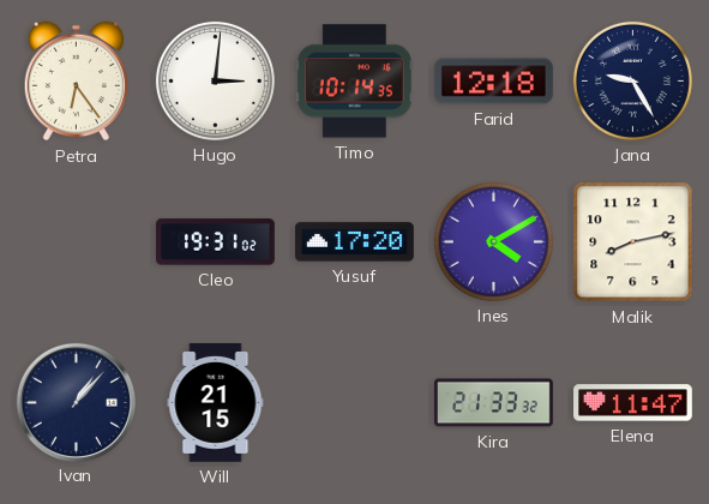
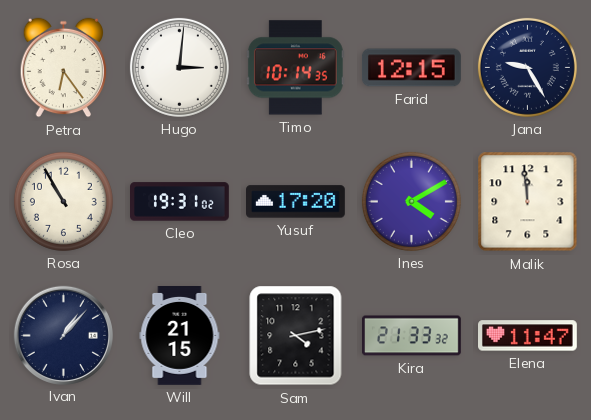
Farid: 12:18 -> 12:15
Rosa: none -> 10:55
Malik: 8:13 -> 11:59
Sam: none -> 4:13
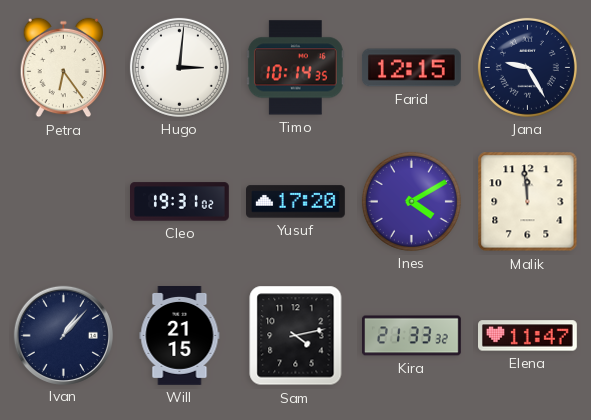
Rosa: 10:55 -> none
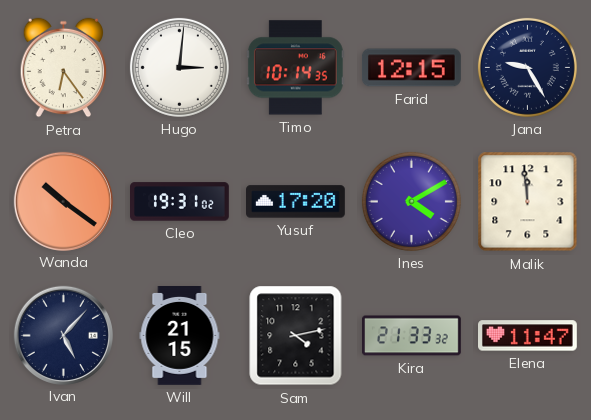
Wanda: none -> 10:21
Ivan: 1:07 -> 5:07
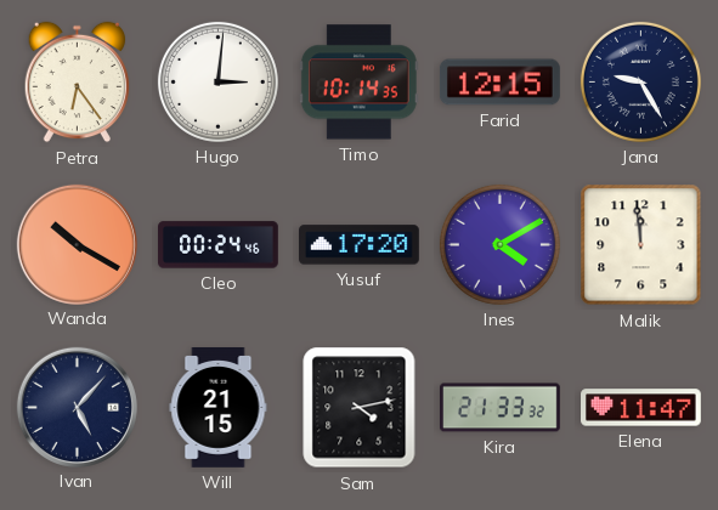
Wanda: 10:21 -> 10:20
Cleo: 19:31 -> 00:24
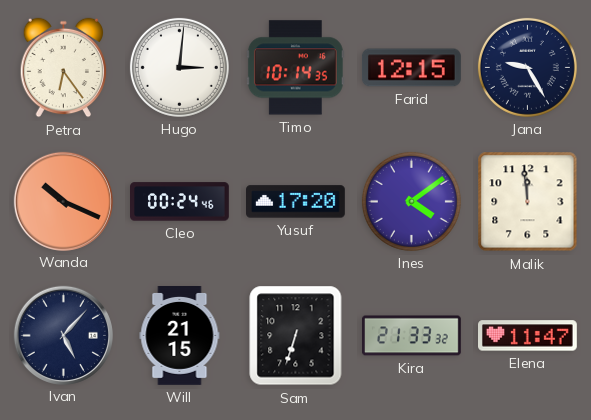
Wanda: 10:20 -> 10:19
Ines: 4:10 -> 4:09
Sam: 4:13 -> 6:33
